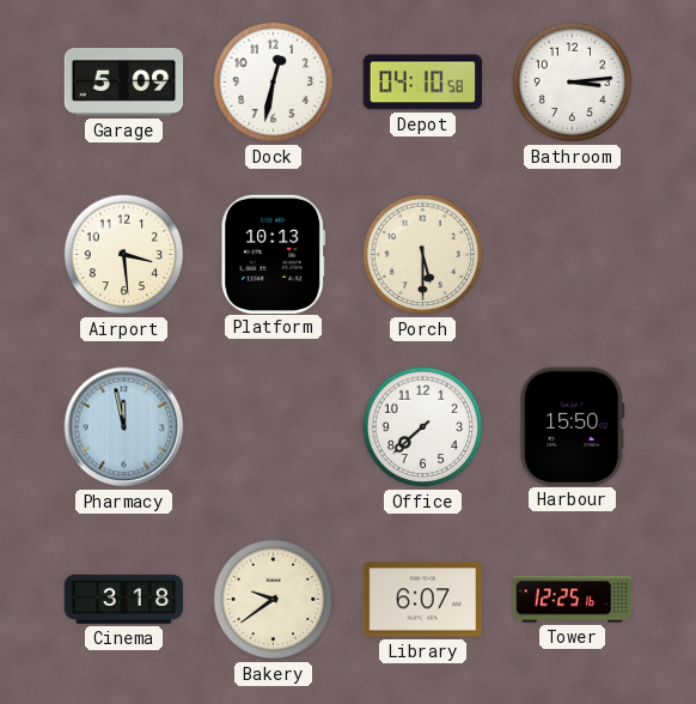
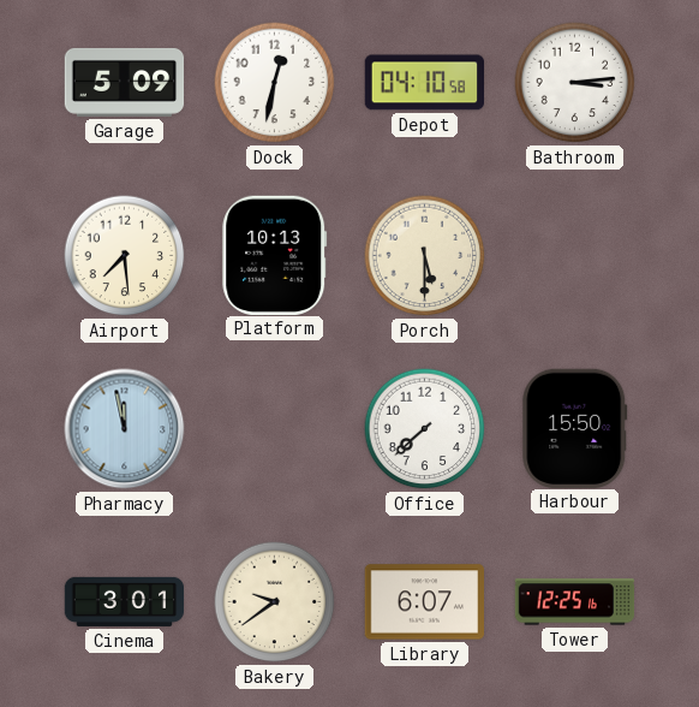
Airport: 3:29 -> 7:29
Cinema: 3:18 -> 3:01
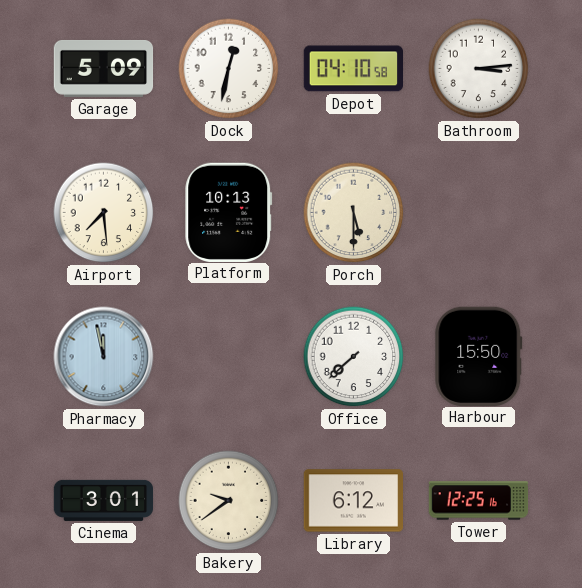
Library: 6:07 -> 6:12
